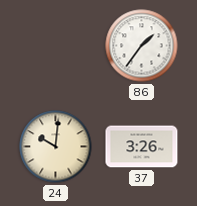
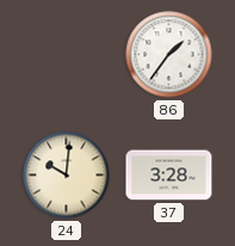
37: 3:26 -> 3:28
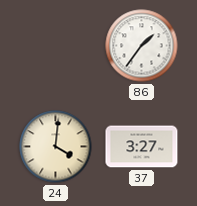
24: 10:01 -> 4:01
37: 3:28 -> 3:27
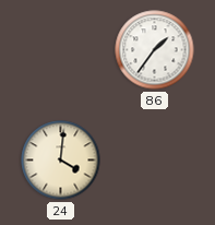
37: 3:27 -> none
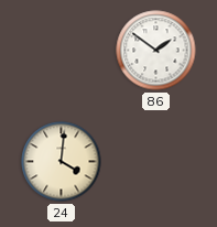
86: 1:36 -> 1:51
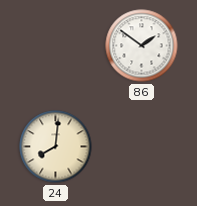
24: 4:01 -> 8:01
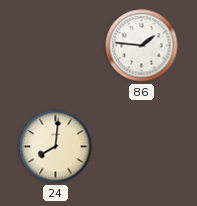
86: 1:51 -> 1:46
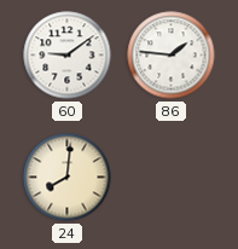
60: none -> 9:09
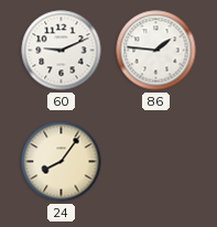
60: 9:09 -> 9:11
24: 8:01 -> 8:06
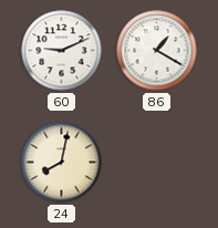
86: 1:46 -> 1:20
24: 8:06 -> 8:02
